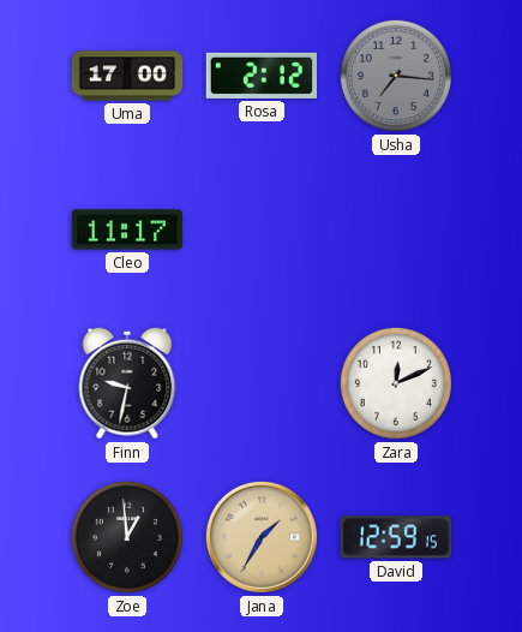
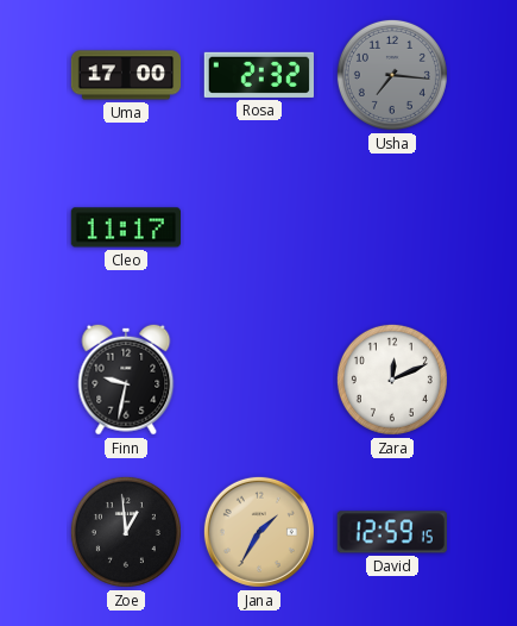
Rosa: 2:12 -> 2:32
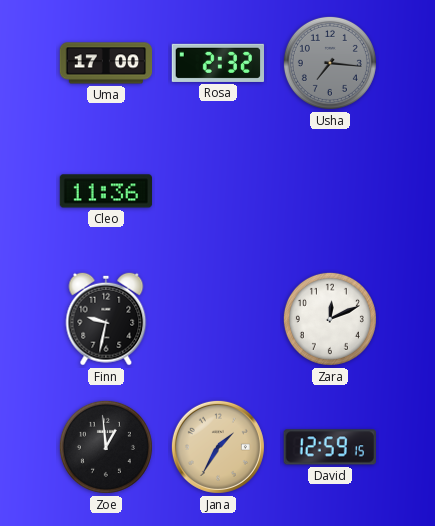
Cleo: 11:17 -> 11:36
